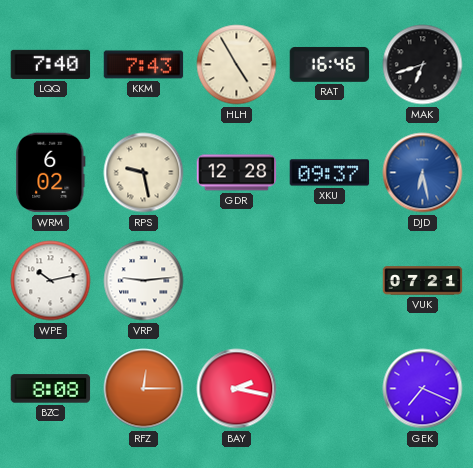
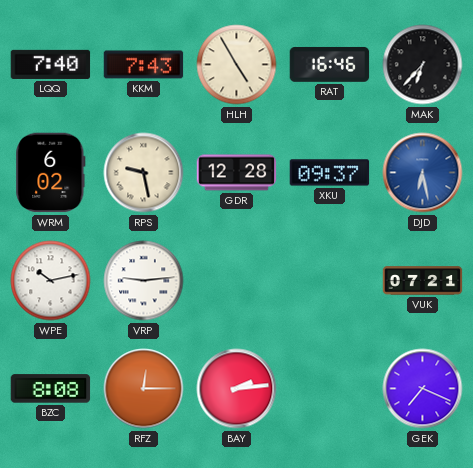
MAK: 6:42 -> 6:37
BAY: 2:17 -> 2:14
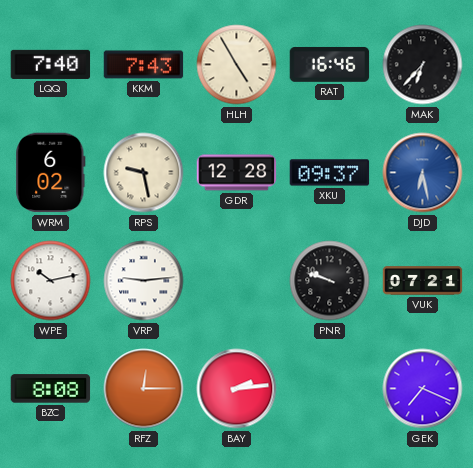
PNR: none -> 9:48
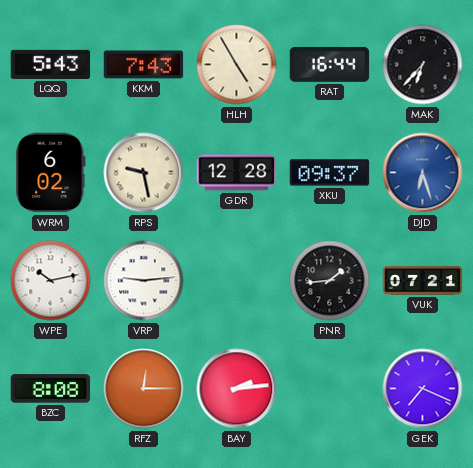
LQQ: 7:40 -> 5:43
RAT: 16:46 -> 16:44
DJD: 6:28 -> 6:27
PNR: 9:48 -> 1:44
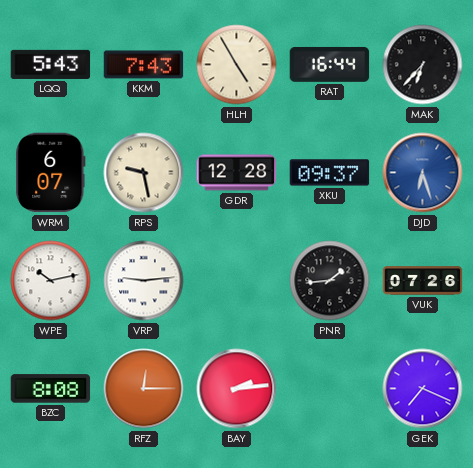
WRM: 6:02 -> 6:07
VUK: 07:21 -> 07:26
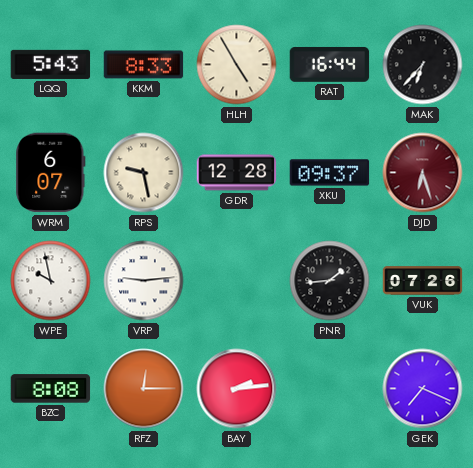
KKM: 7:43 -> 8:33
DJD dial: blue -> burgundy
WPE: 10:13 -> 9:58
